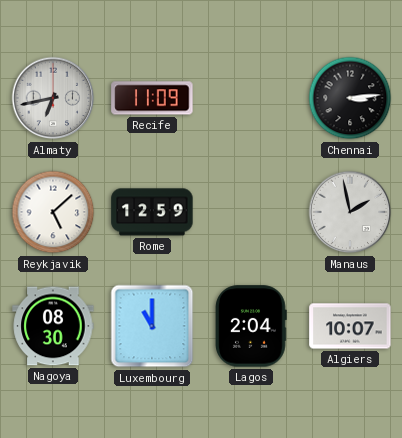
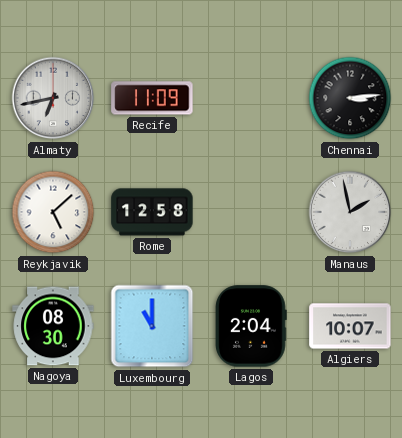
Rome: 12:59 -> 12:58
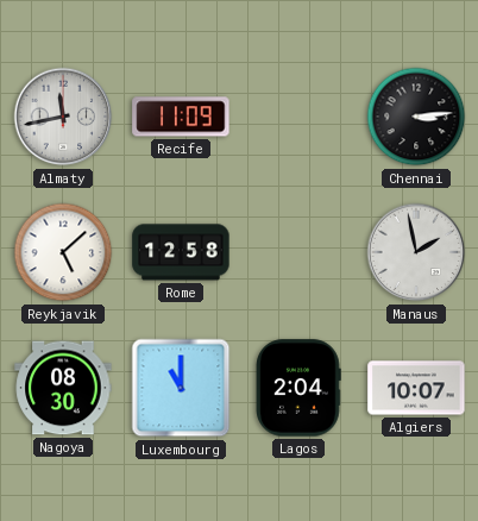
Almaty: 6:43 -> 11:43
